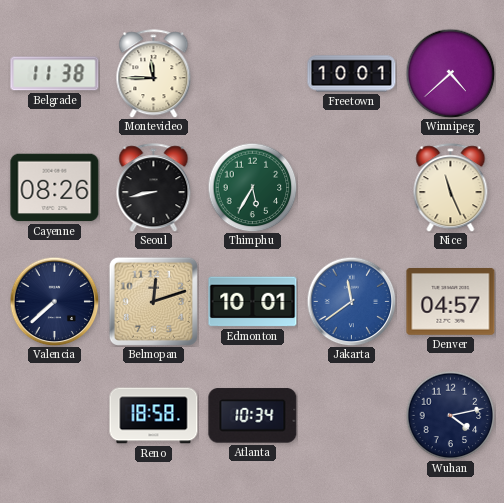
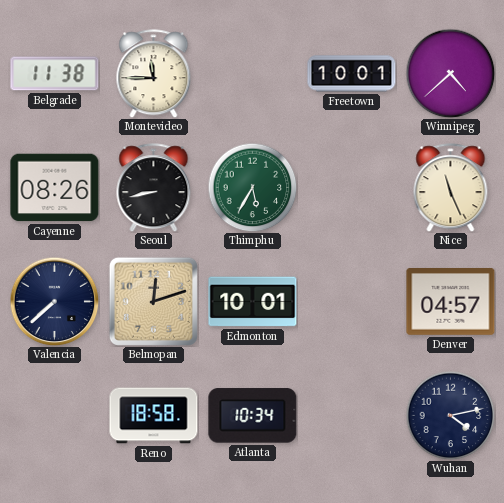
Jakarta: 11:39 -> none
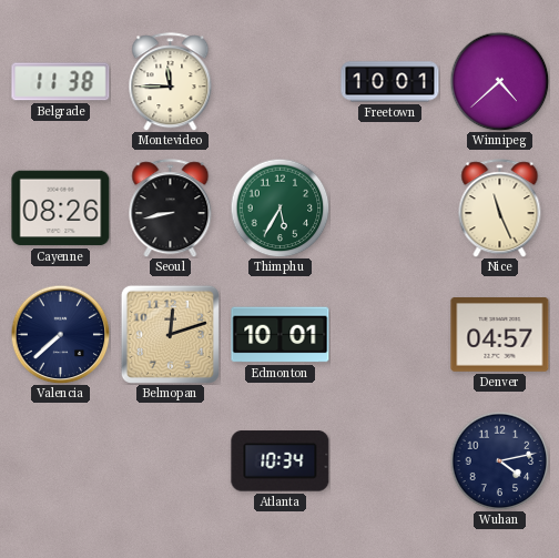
Reno: 18:58 -> none
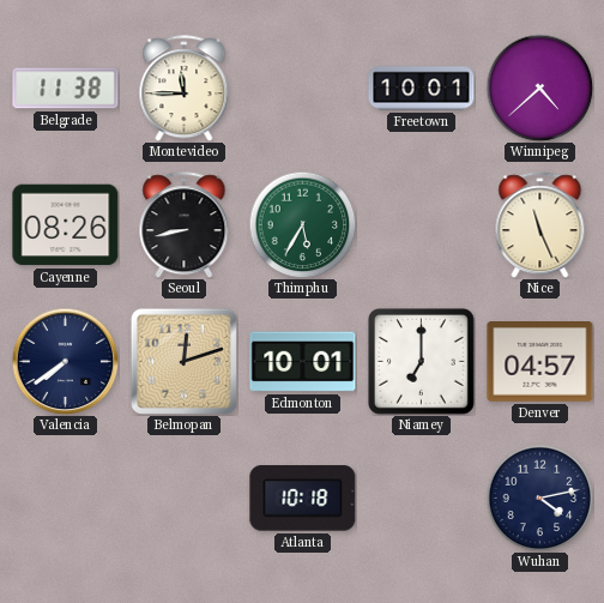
Valencia: 7:38 -> 7:39
Niamey: none -> 7:00
Atlanta: 10:34 -> 10:18
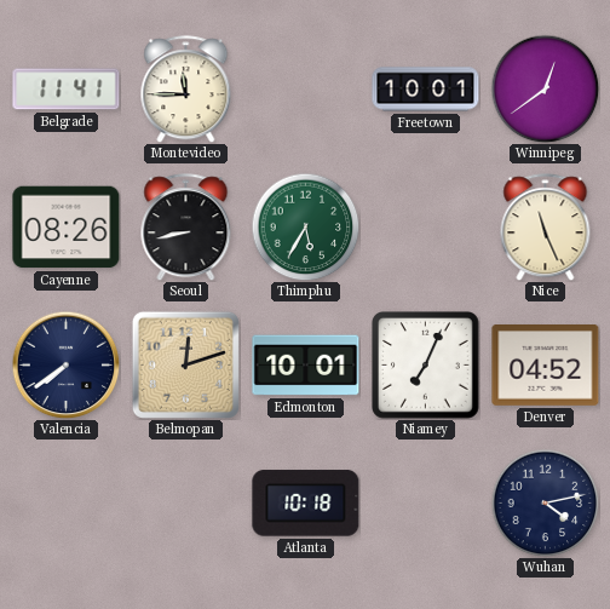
Belgrade: 11:38 -> 11:41
Winnipeg: 4:38 -> 12:39
Niamey: 7:00 -> 7:04
Denver: 04:57 -> 04:52
